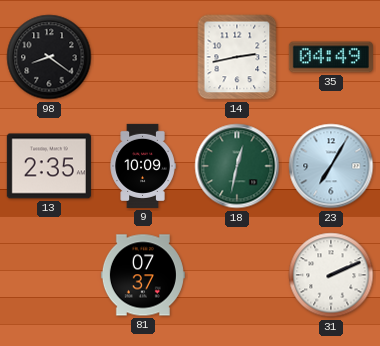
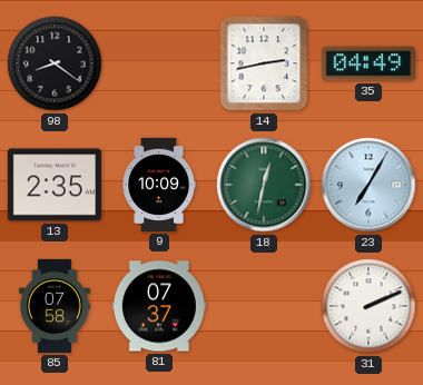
85: none -> 07:58
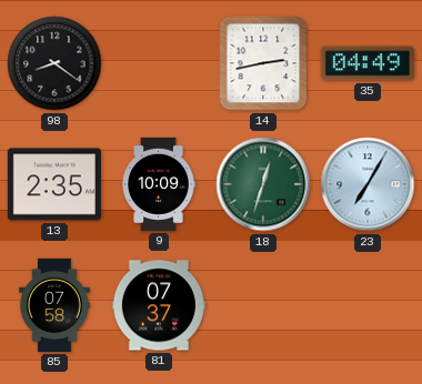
18: 12:32 -> 12:33
31: 2:11 -> none
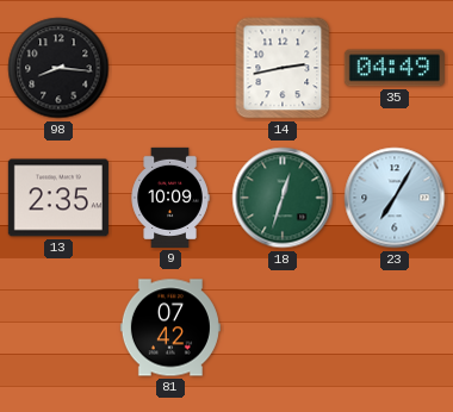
98: 8:21 -> 8:16
85: 07:58 -> none
81: 07:37 -> 07:42
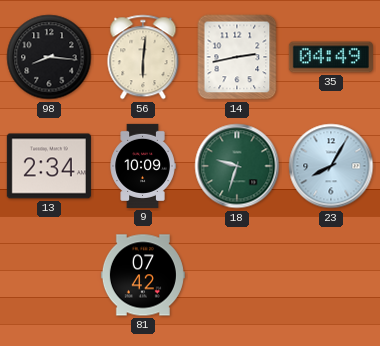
56: none -> 6:01
13: 2:35 -> 2:34
18: 12:33 -> 9:33
23: 7:05 -> 8:05
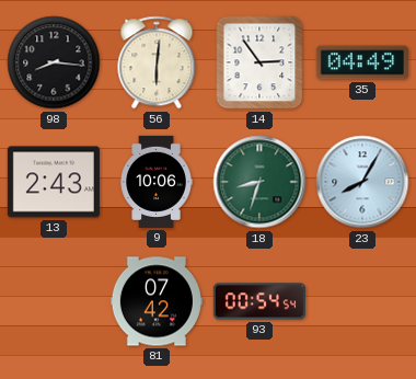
14: 2:43 -> 2:54
13: 2:34 -> 2:43
9: 10:09 -> 10:06
18: 9:33 -> 8:33
93: none -> 00:54
